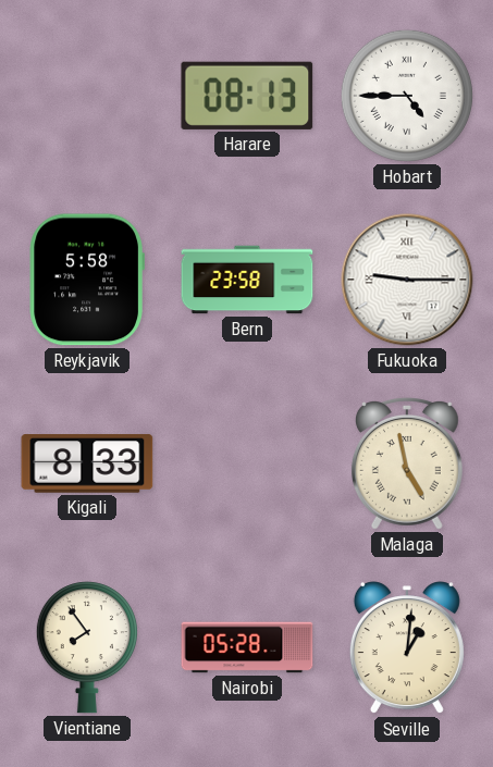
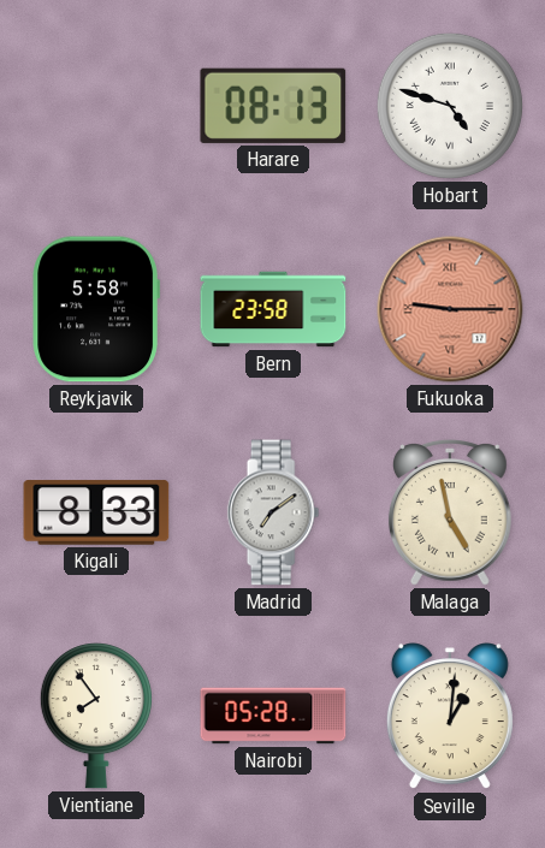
Hobart: 4:45 -> 4:48
Fukuoka dial: white -> salmon
Madrid: none -> 7:09
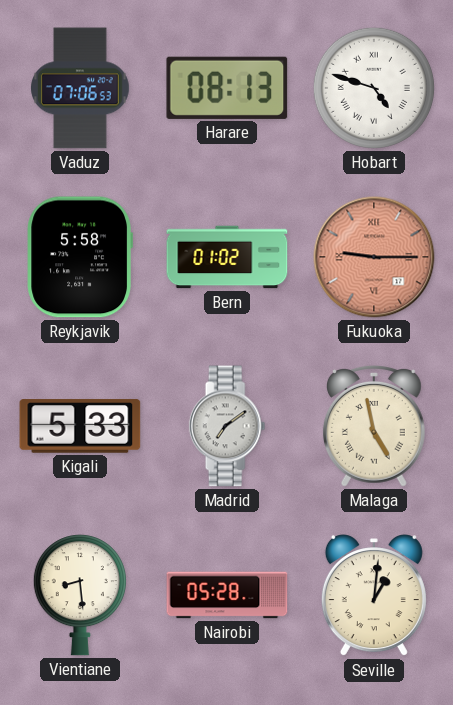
Vaduz: none -> 07:06
Bern: 23:58 -> 01:02
Kigali: 8:33 -> 5:33
Vientiane: 7:54 -> 8:29
